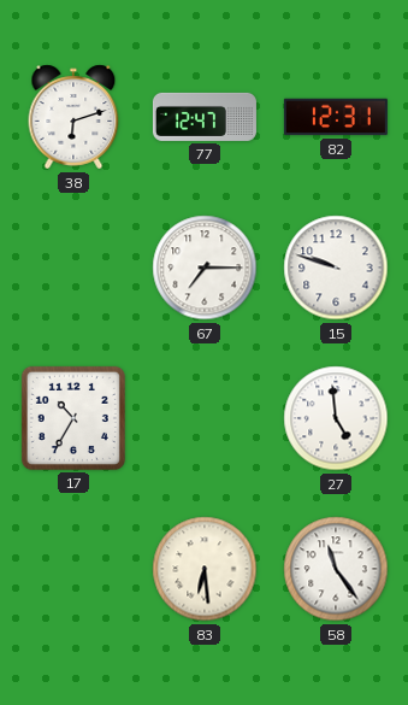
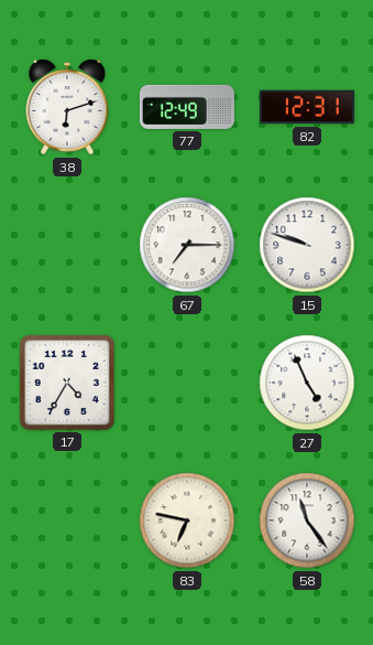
77: 12:47 -> 12:49
17: 10:35 -> 4:35
27: 4:59 -> 4:56
83: 6:29 -> 6:47
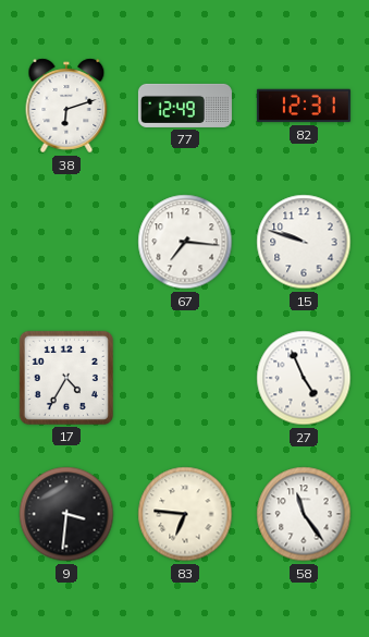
67: 7:15 -> 7:16
9: none -> 3:31
83: 6:47 -> 6:46
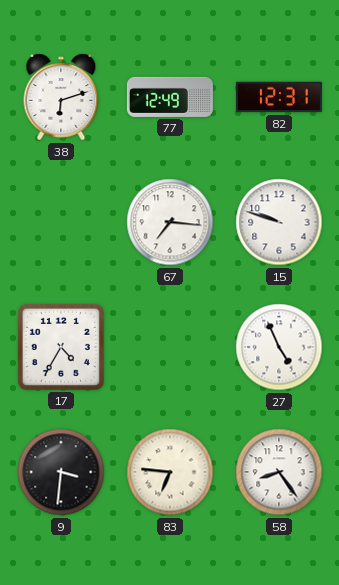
58: 11:24 -> 8:24
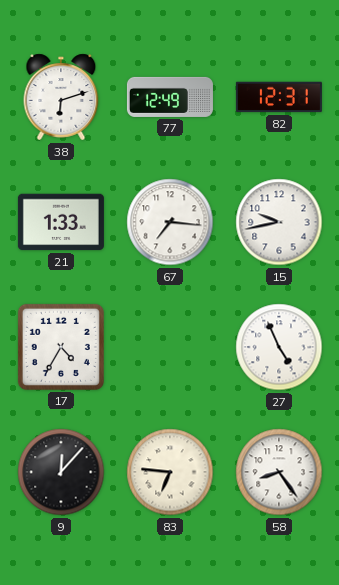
21: none -> 1:33
15: 9:48 -> 9:43
9: 3:31 -> 12:07
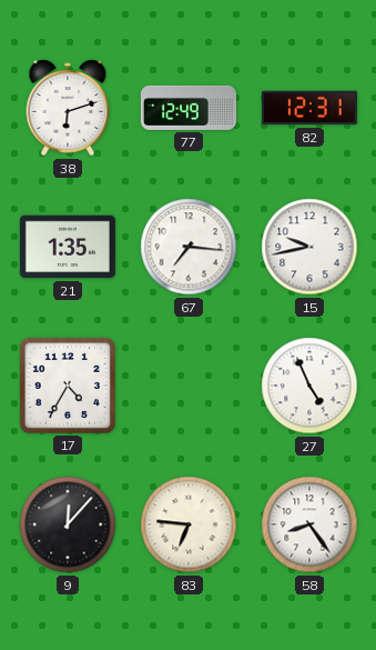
21: 1:33 -> 1:35
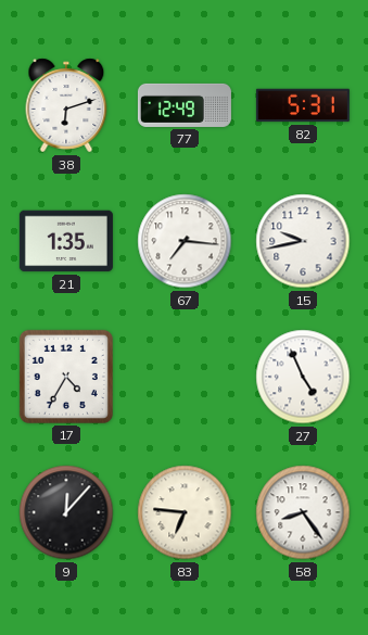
82: 12:31 -> 5:31
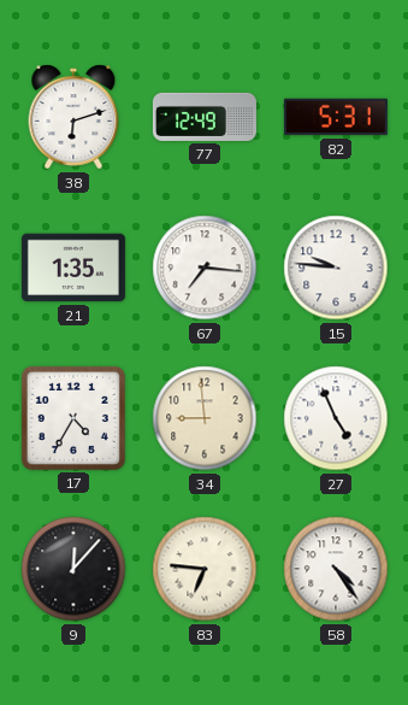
15: 9:43 -> 9:46
34: none -> 8:59
58: 8:24 -> 4:24
